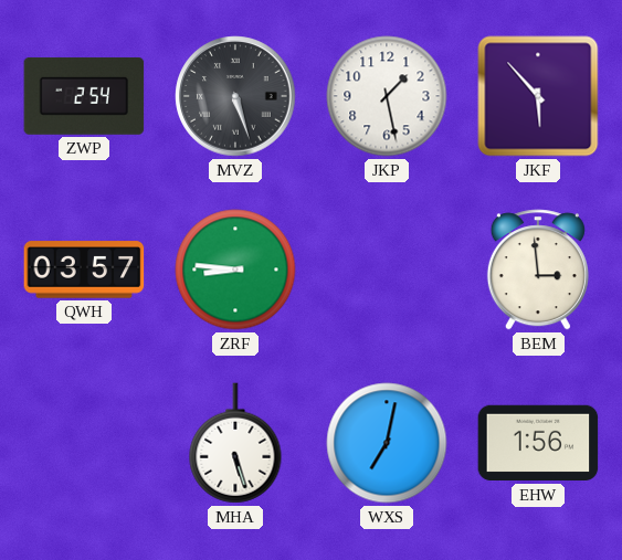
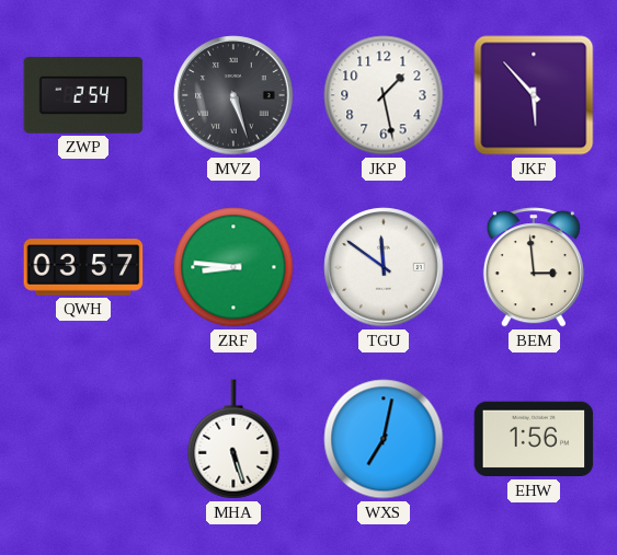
TGU: none -> 11:51
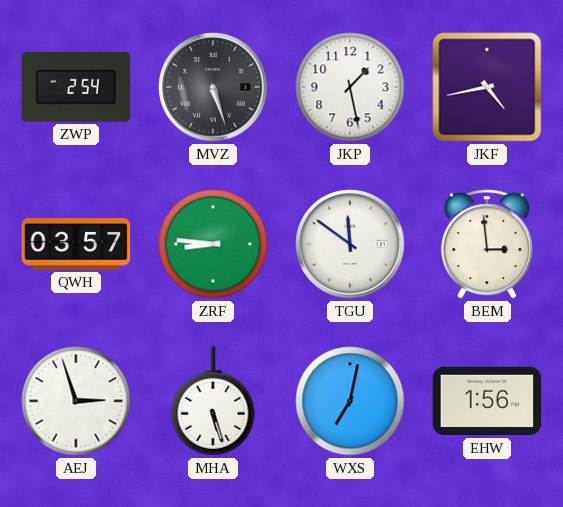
JKF: 5:53 -> 4:43
AEJ: none -> 2:57
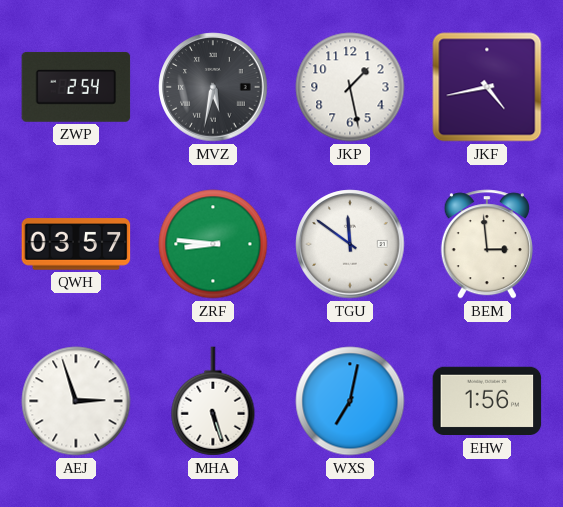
MVZ: 5:27 -> 5:32
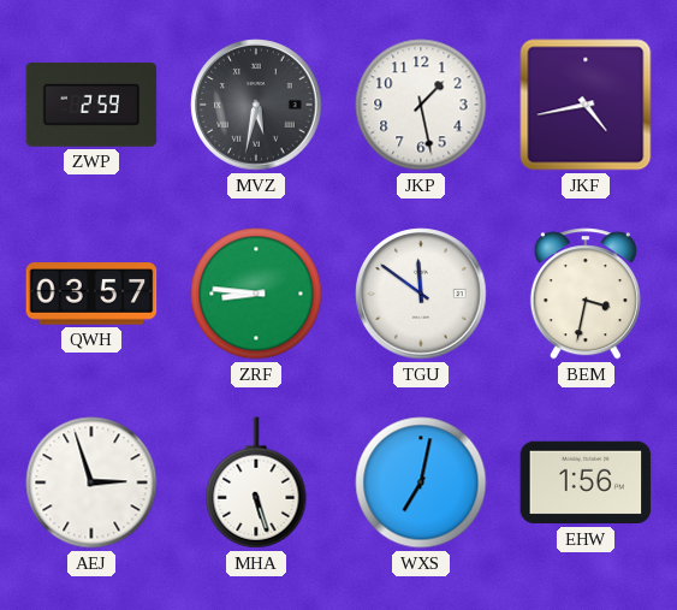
ZWP: 2:54 -> 2:59
BEM: 2:59 -> 3:32
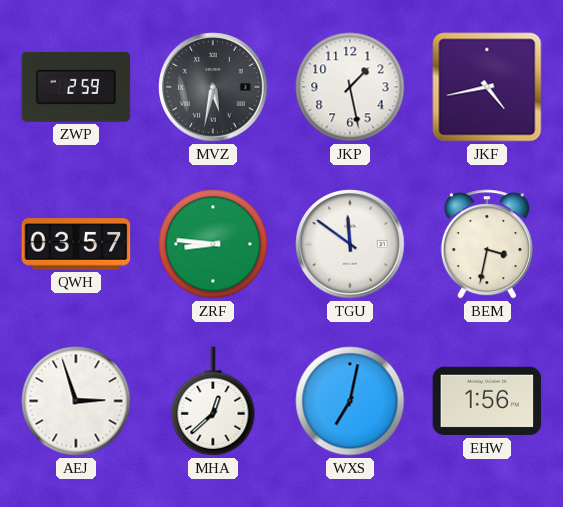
MHA: 5:27 -> 12:38
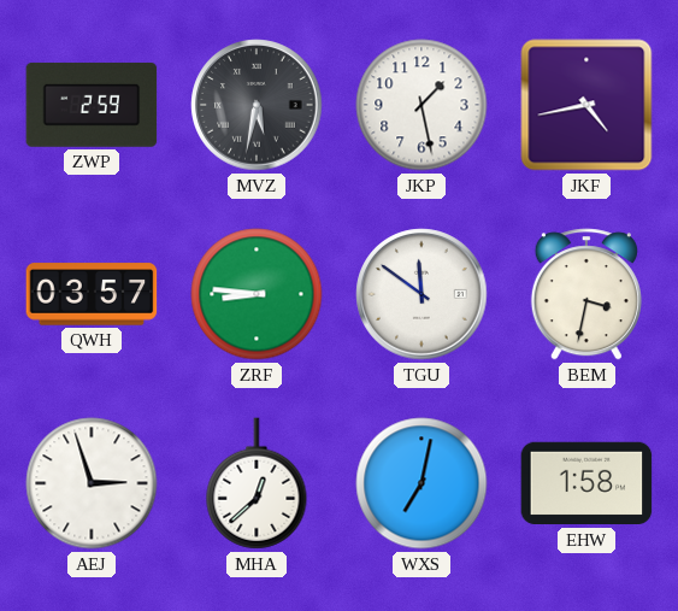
EHW: 1:56 -> 1:58
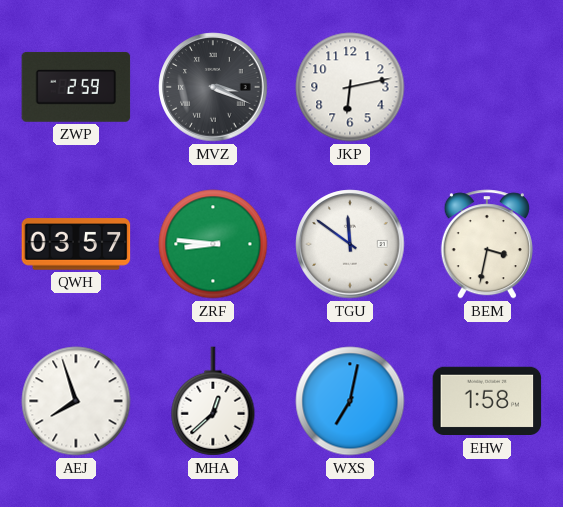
MVZ: 5:32 -> 3:19
JKP: 1:28 -> 6:13
JKF: 4:43 -> none
AEJ: 2:57 -> 7:57
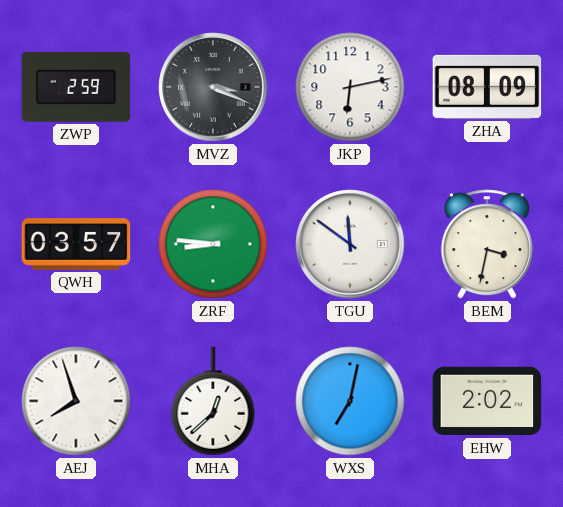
ZHA: none -> 08:09
EHW: 1:58 -> 2:02
